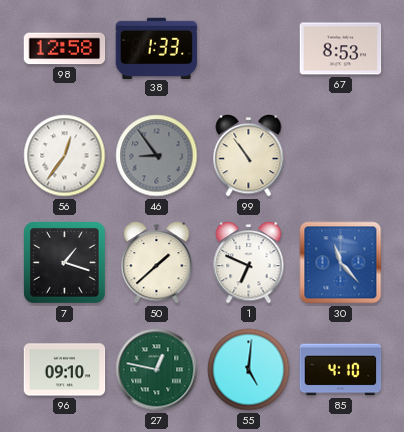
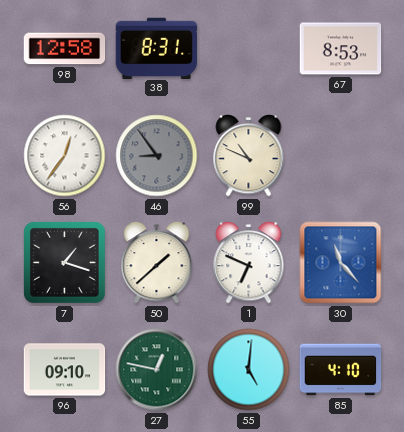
38: 1:33 -> 8:31
99: 10:54 -> 10:49
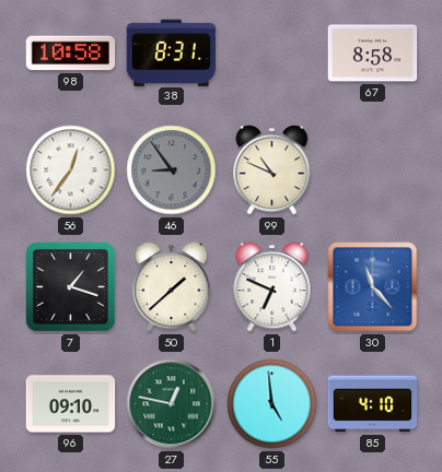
98: 12:58 -> 10:58
67: 8:53 -> 8:58
55: 5:01 -> 4:59
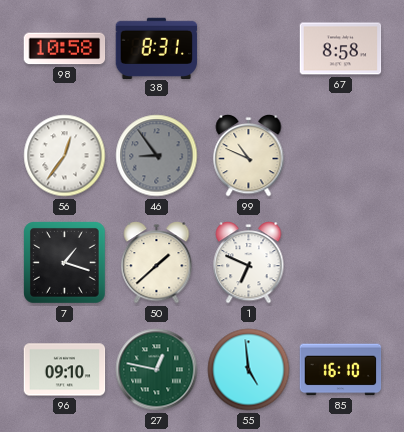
30: 11:23 -> none
85: 4:10 -> 16:10
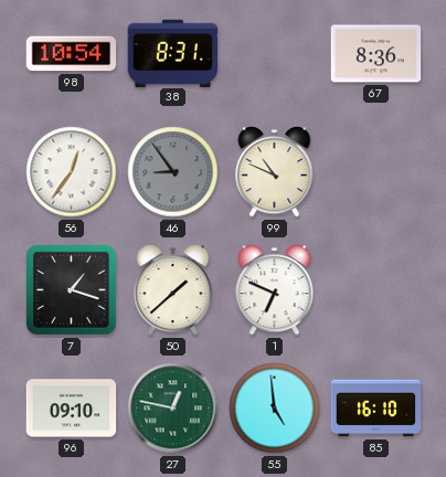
98: 10:58 -> 10:54
67: 8:58 -> 8:36
